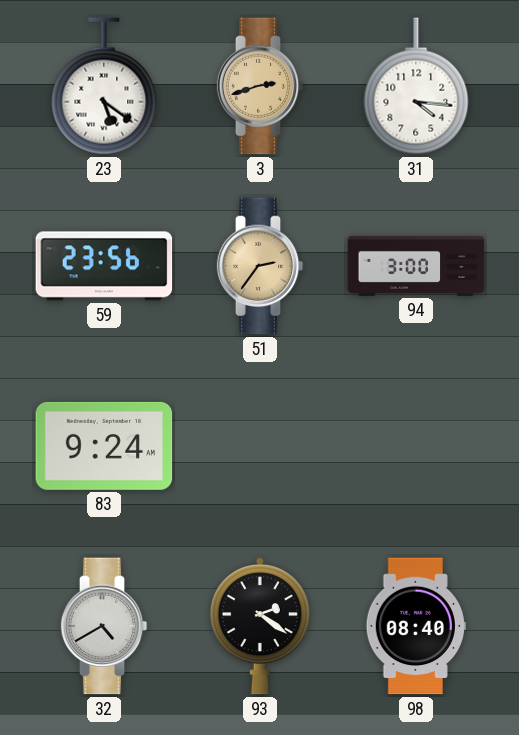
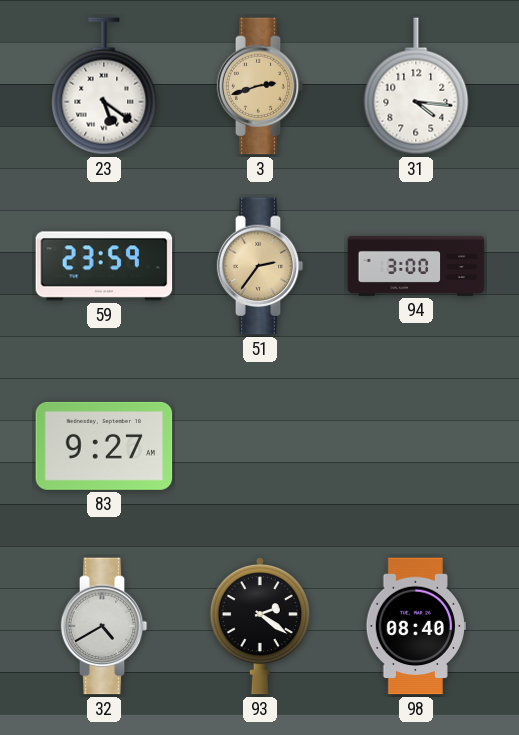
59: 23:56 -> 23:59
83: 9:24 -> 9:27
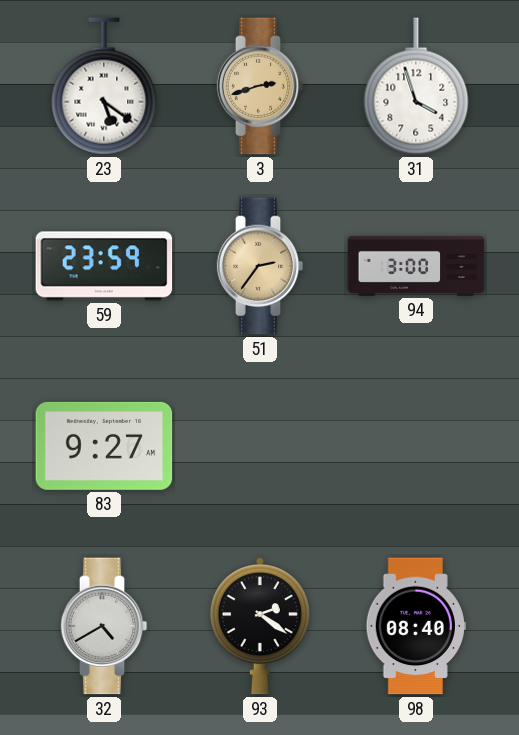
31: 4:16 -> 3:57
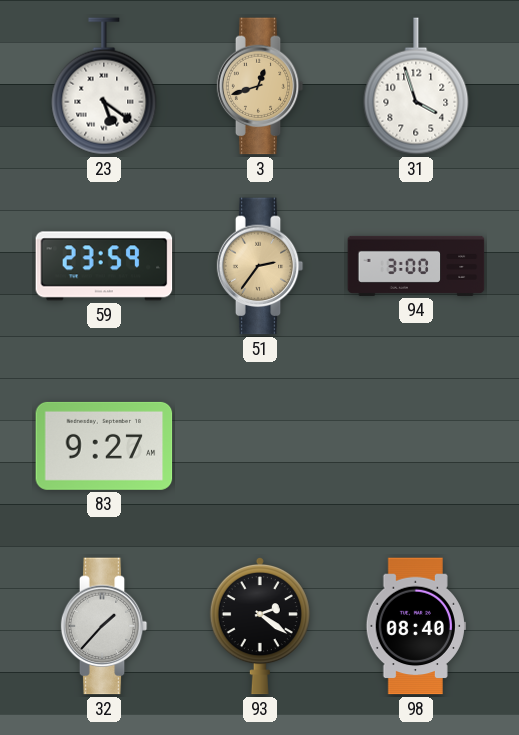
3: 2:42 -> 12:42
32: 4:40 -> 1:37
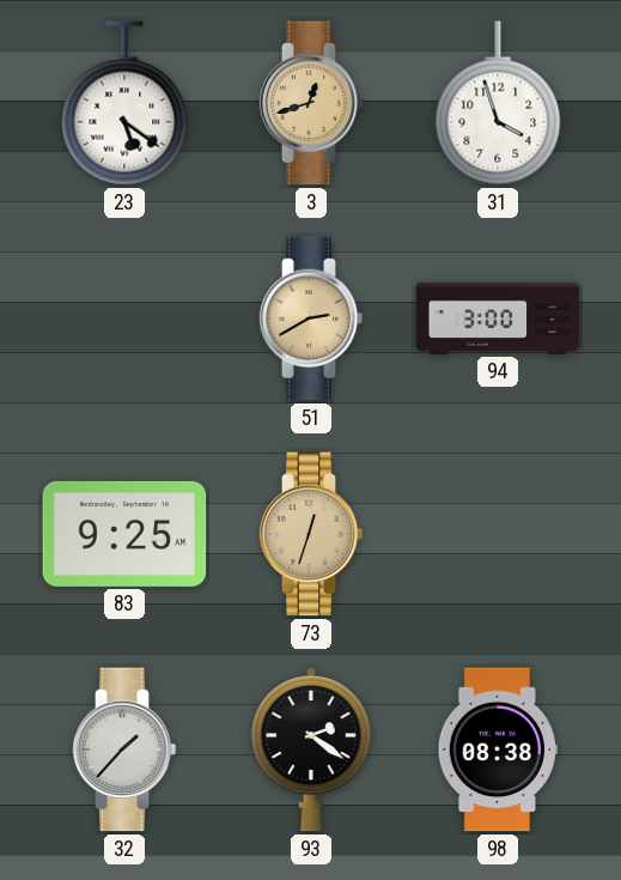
59: 23:59 -> none
51: 2:36 -> 2:40
83: 9:27 -> 9:25
73: none -> 12:33
98: 08:40 -> 08:38
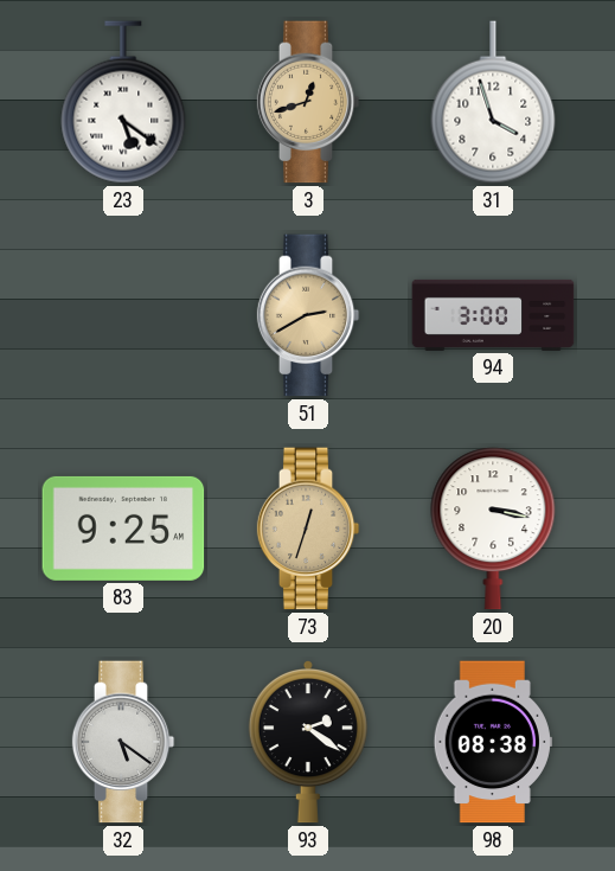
20: none -> 3:17
32: 1:37 -> 5:21
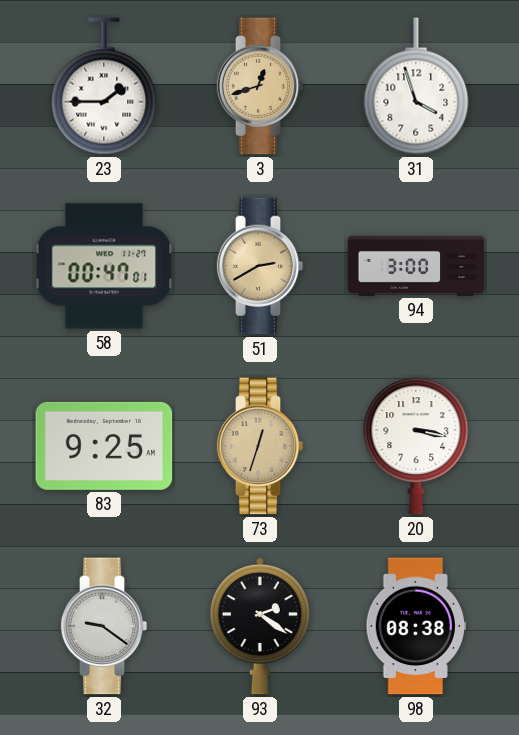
23: 5:21 -> 1:45
58: none -> 00:47
32: 5:21 -> 9:21
